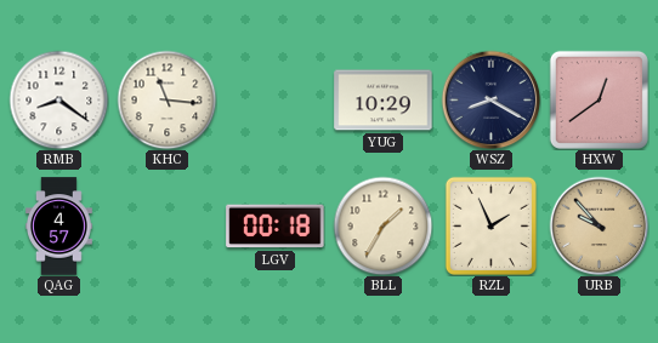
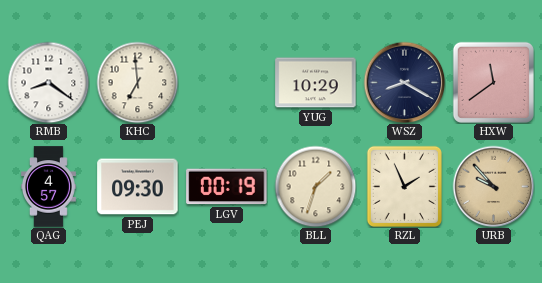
KHC: 11:16 -> 6:59
HXW: 12:39 -> 11:39
PEJ: none -> 09:30
LGV: 00:18 -> 00:19
BLL: 1:35 -> 1:33
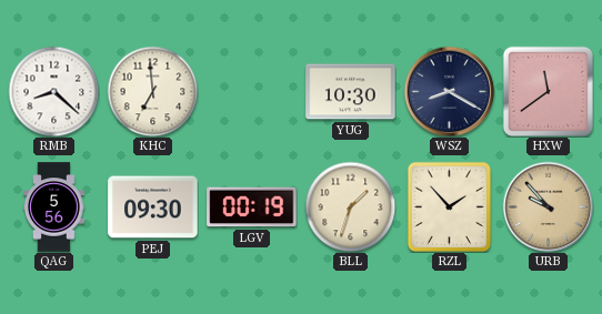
RMB: 8:21 -> 8:22
YUG: 10:29 -> 10:30
QAG: 4:57 -> 5:56
RZL: 1:56 -> 1:53
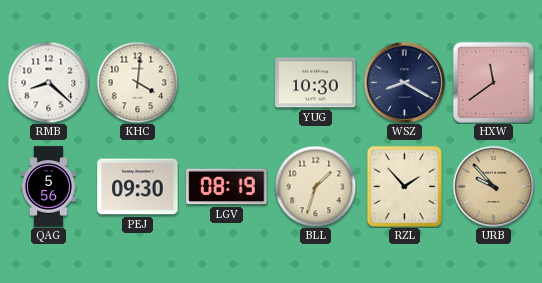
KHC: 6:59 -> 4:01
LGV: 00:19 -> 08:19
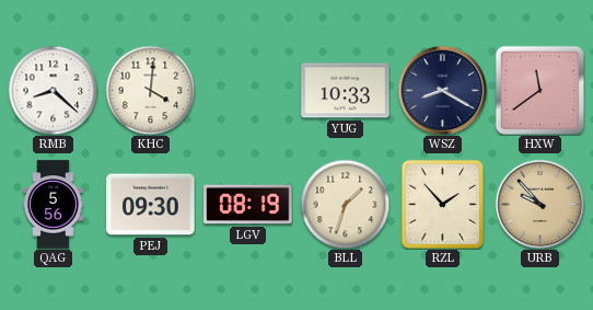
YUG: 10:30 -> 10:33
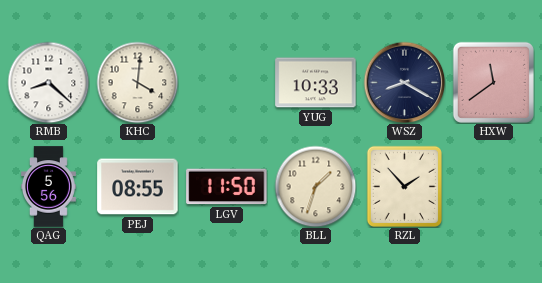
PEJ: 09:30 -> 08:55
LGV: 08:19 -> 11:50
URB: 9:53 -> none
